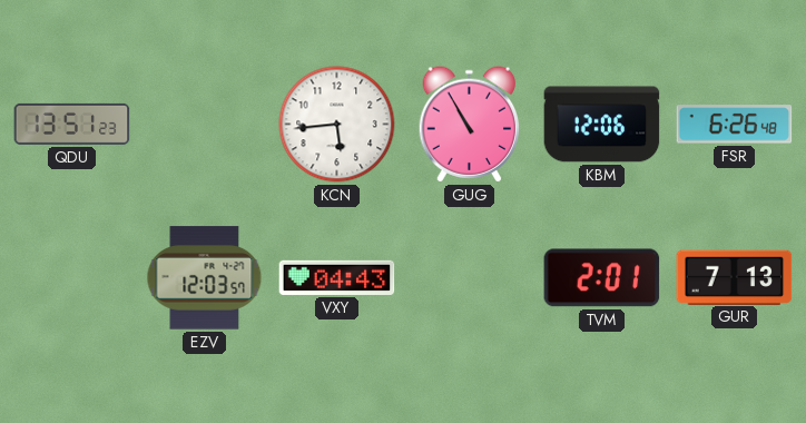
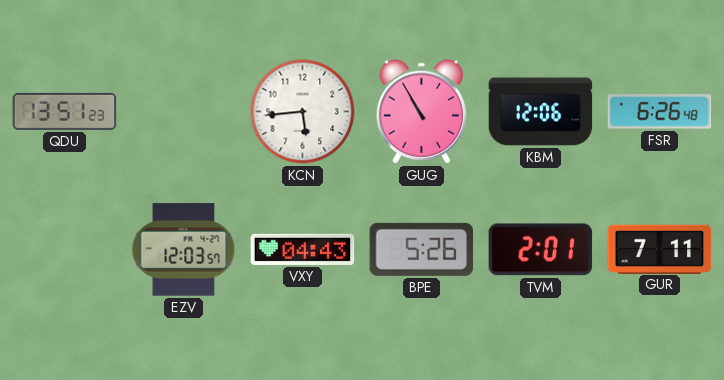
BPE: none -> 5:26
GUR: 7:13 -> 7:11
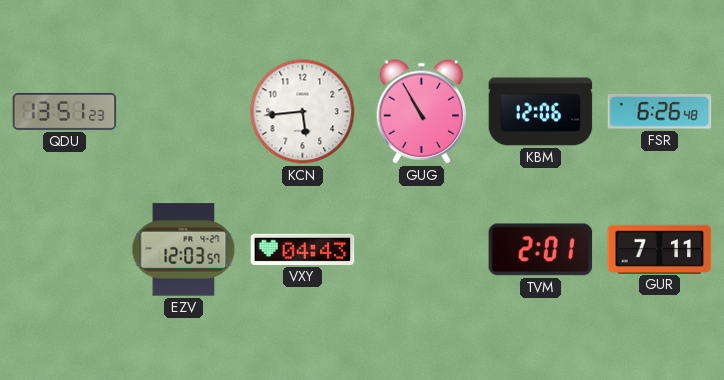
BPE: 5:26 -> none
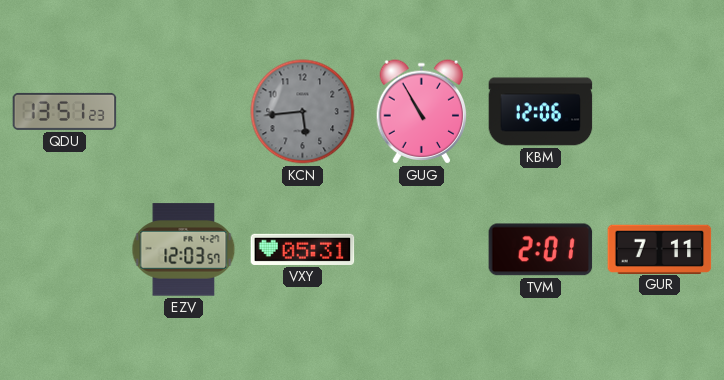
KCN dial: white -> grey
FSR: 6:26 -> none
VXY: 04:43 -> 05:31
